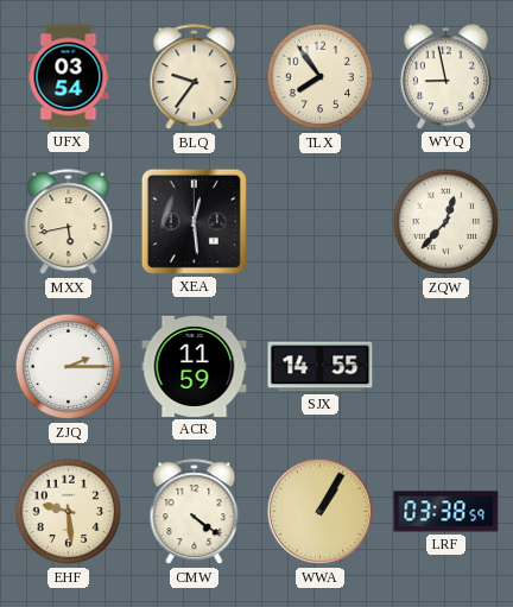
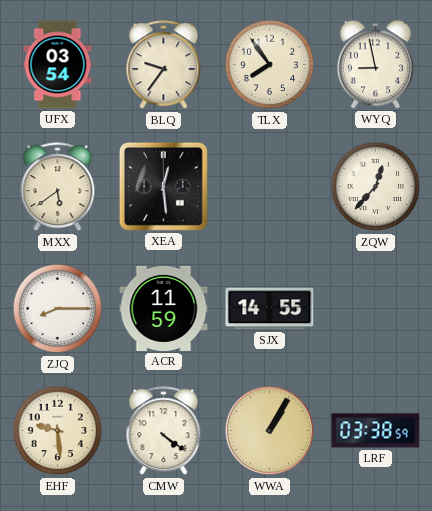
MXX: 5:43 -> 5:39
ZJQ: 2:15 -> 8:15
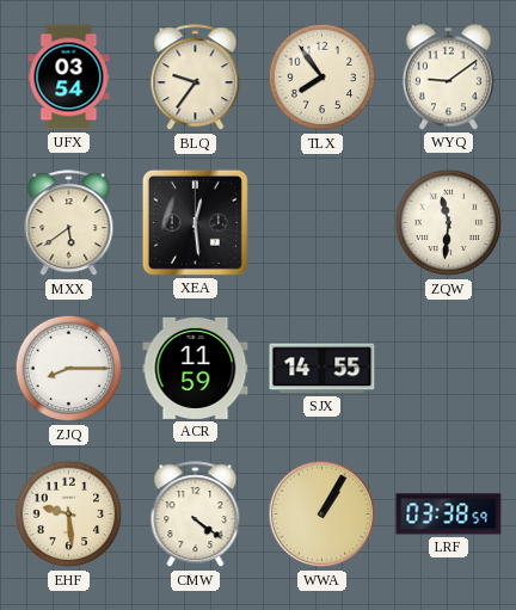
WYQ: 8:58 -> 9:09
ZQW: 12:37 -> 11:31
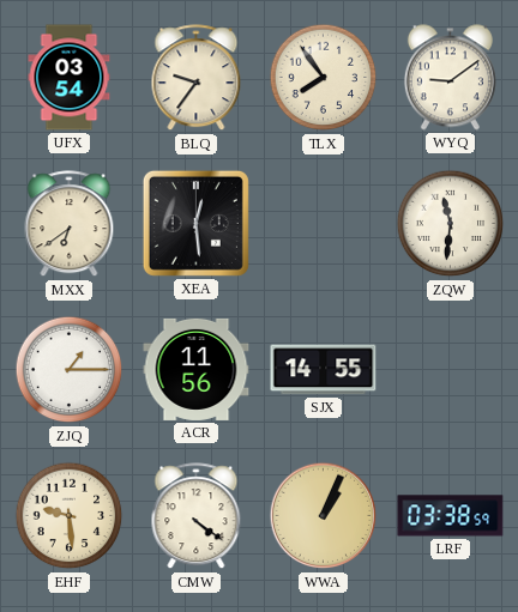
MXX: 5:39 -> 6:39
ZJQ: 8:15 -> 1:15
ACR: 11:59 -> 11:56
WWA: 1:05 -> 1:04
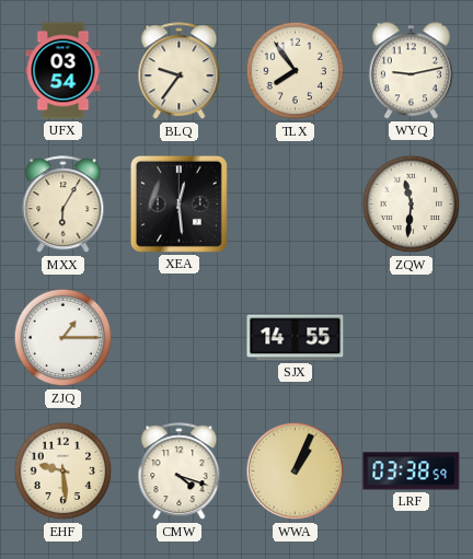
WYQ: 9:09 -> 9:13
MXX: 6:39 -> 6:05
ACR: 11:56 -> none
CMW: 4:21 -> 4:18
